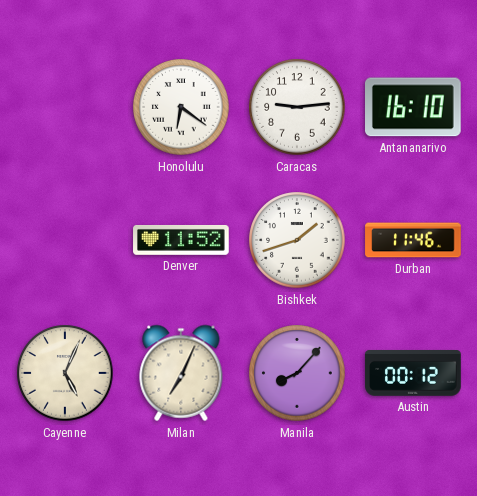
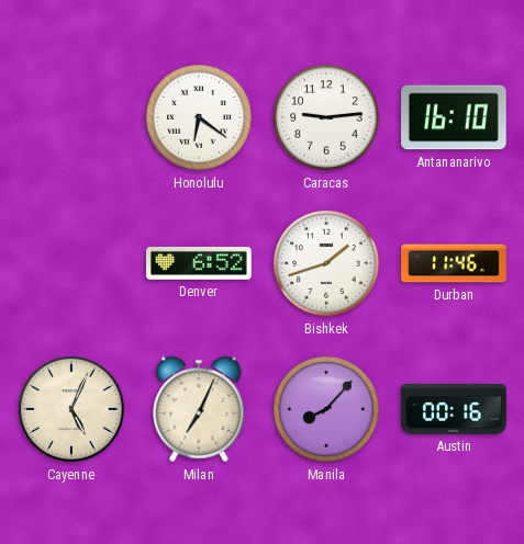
Denver: 11:52 -> 6:52
Austin: 00:12 -> 00:16
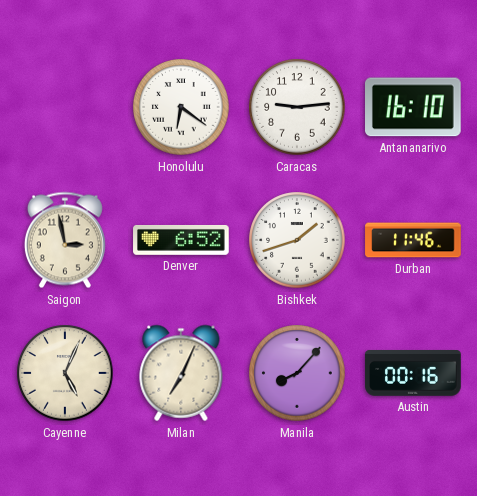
Saigon: none -> 2:58
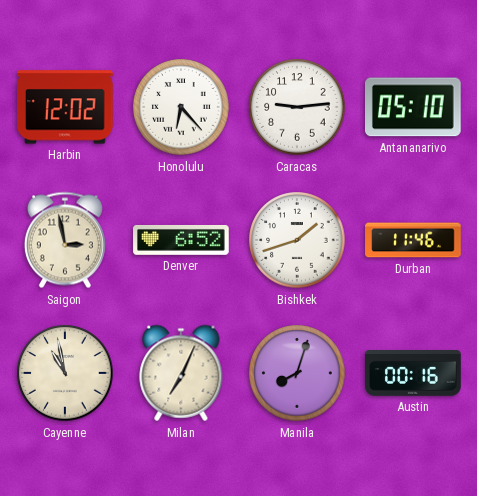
Harbin: none -> 12:02
Honolulu: 6:21 -> 6:23
Antananarivo: 16:10 -> 05:10
Cayenne: 5:04 -> 10:58
Manila: 8:07 -> 8:03
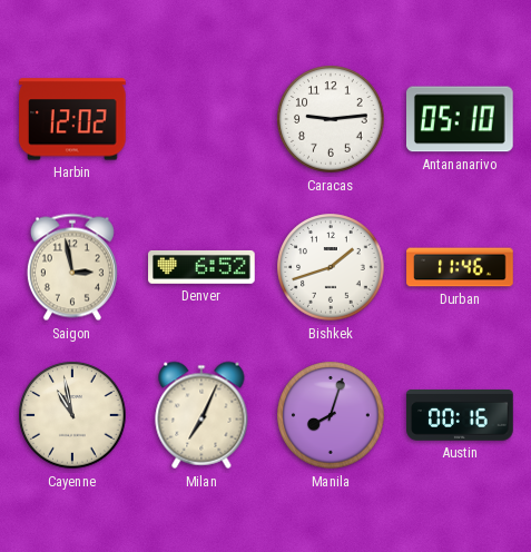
Honolulu: 6:23 -> none
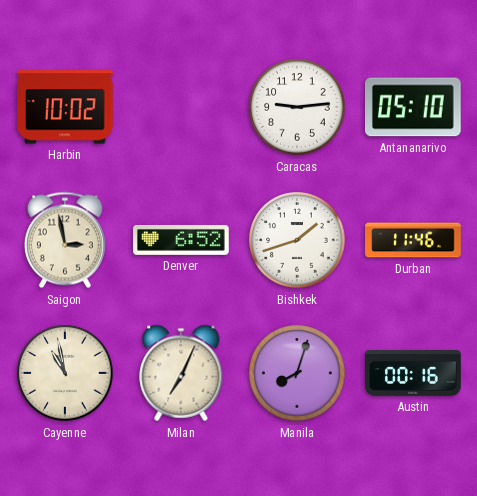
Harbin: 12:02 -> 10:02
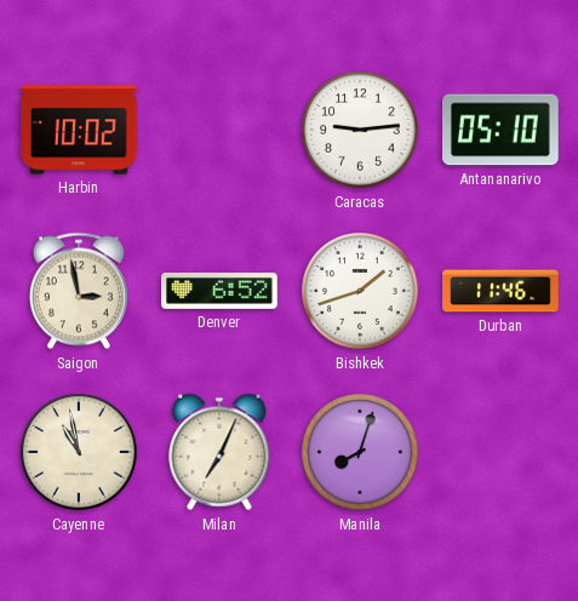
Austin: 00:16 -> none
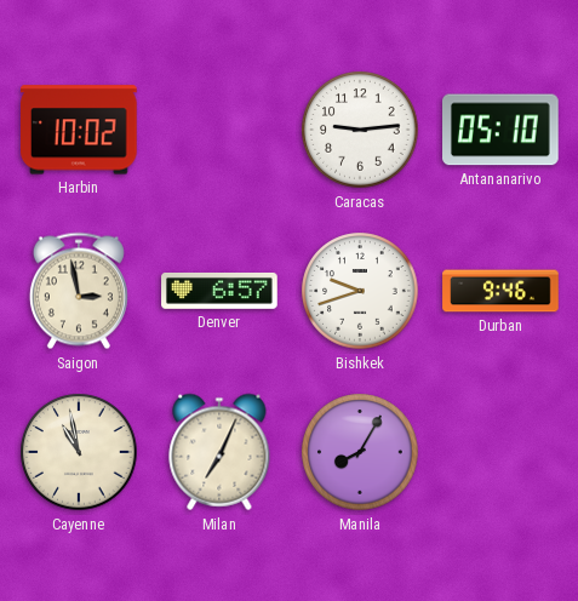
Denver: 6:52 -> 6:57
Bishkek: 1:42 -> 9:42
Durban: 11:46 -> 9:46
Manila: 8:03 -> 8:05
